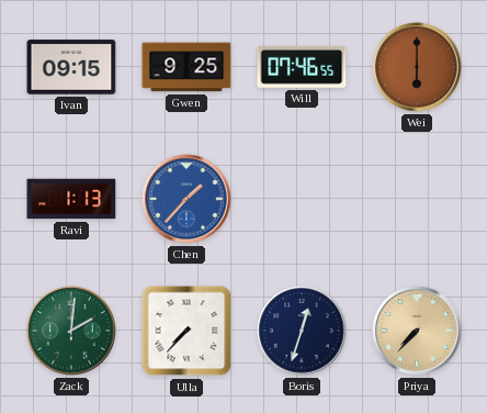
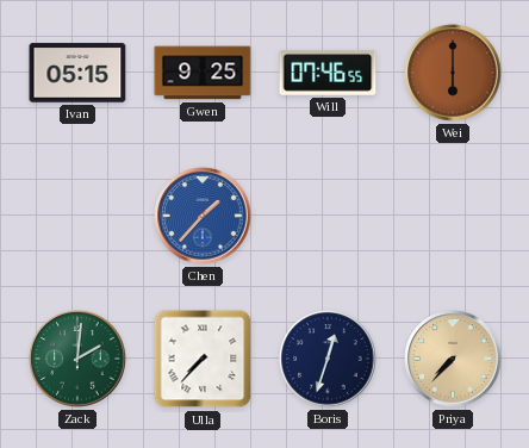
Ivan: 09:15 -> 05:15
Ravi: 1:13 -> none
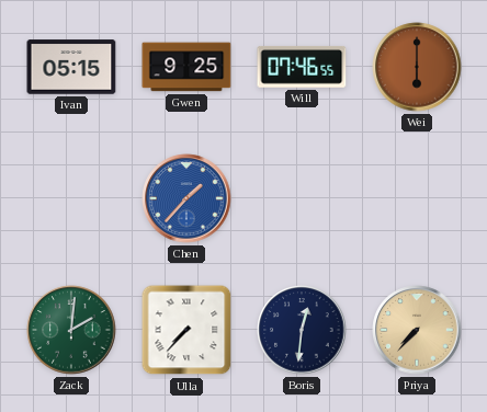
Boris: 12:33 -> 12:31
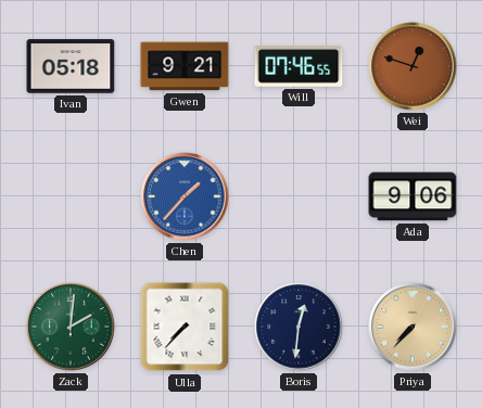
Ivan: 05:15 -> 05:18
Gwen: 9:25 -> 9:21
Wei: 6:00 -> 12:48
Ada: none -> 9:06
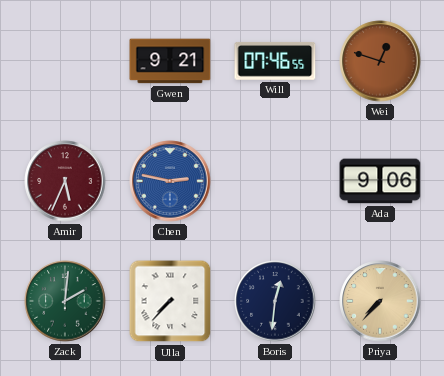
Ivan: 05:18 -> none
Amir: none -> 5:34
Chen: 1:37 -> 2:47
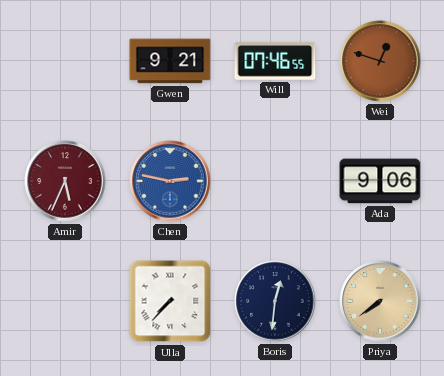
Zack: 2:01 -> none
Priya: 7:37 -> 7:39
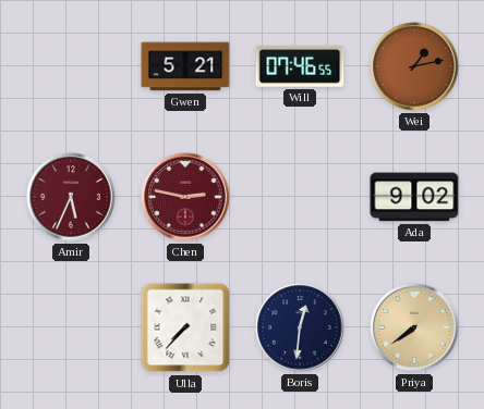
Gwen: 9:21 -> 5:21
Wei: 12:48 -> 1:13
Chen dial: blue -> burgundy
Ada: 9:06 -> 9:02
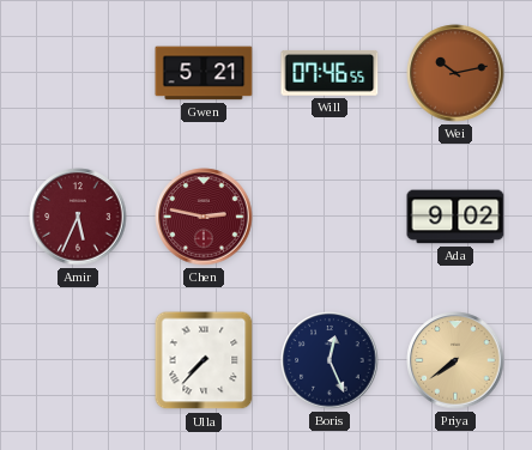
Wei: 1:13 -> 10:13
Boris: 12:31 -> 12:26
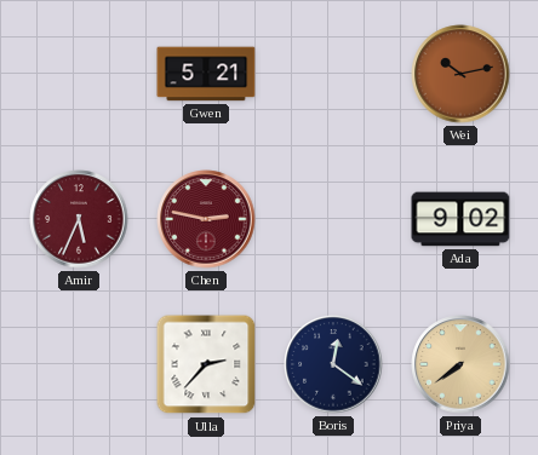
Will: 07:46 -> none
Ulla: 7:37 -> 2:37
Boris: 12:26 -> 12:21
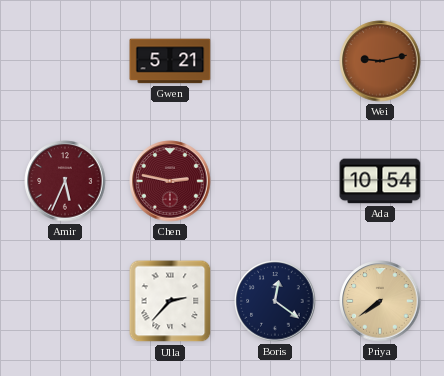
Wei: 10:13 -> 9:13
Ada: 9:02 -> 10:54
